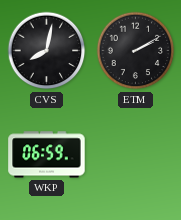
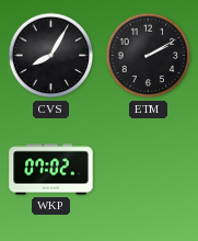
CVS: 8:02 -> 8:05
WKP: 06:59 -> 07:02
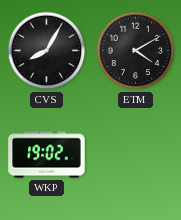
ETM: 2:10 -> 4:10
WKP: 07:02 -> 19:02
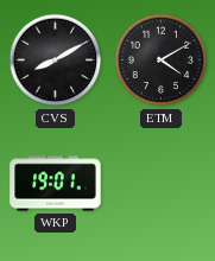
CVS: 8:05 -> 8:10
WKP: 19:02 -> 19:01
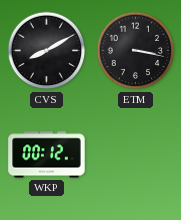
ETM: 4:10 -> 3:17
WKP: 19:01 -> 00:12
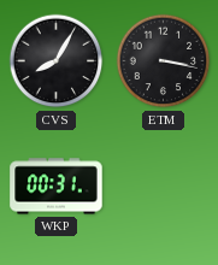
CVS: 8:10 -> 8:05
WKP: 00:12 -> 00:31
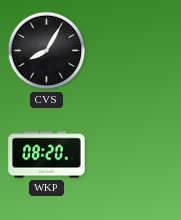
ETM: 3:17 -> none
WKP: 00:31 -> 08:20
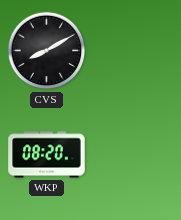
CVS: 8:05 -> 8:10
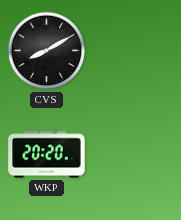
WKP: 08:20 -> 20:20
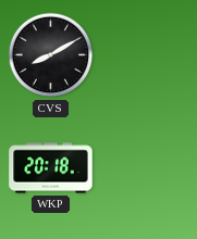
WKP: 20:20 -> 20:18
